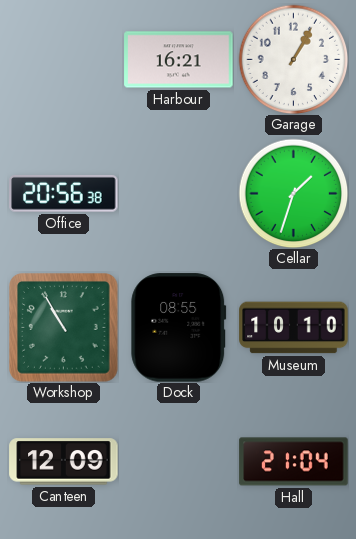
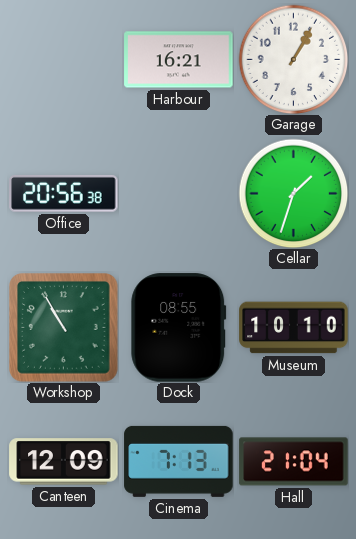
Cinema: none -> 7:13
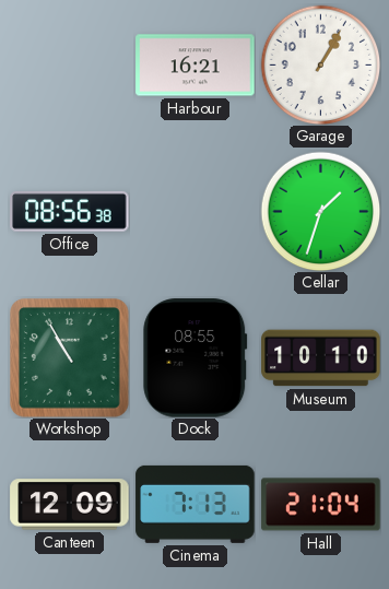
Office: 20:56 -> 08:56
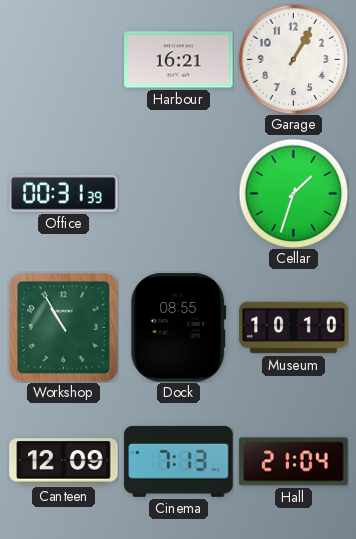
Office: 08:56 -> 00:31
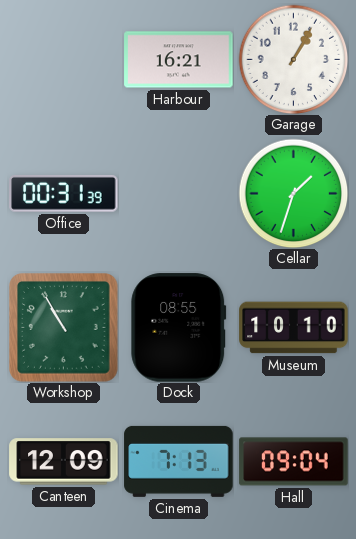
Hall: 21:04 -> 09:04
